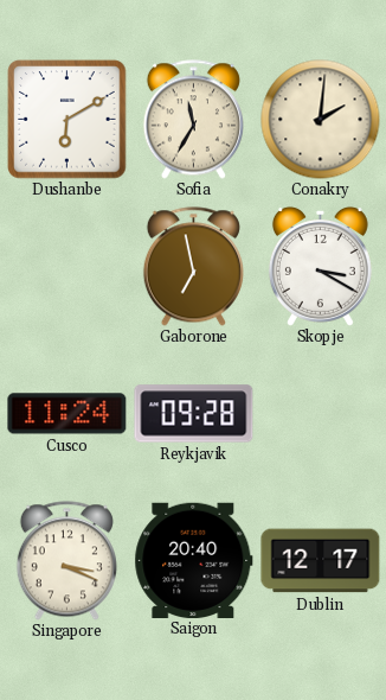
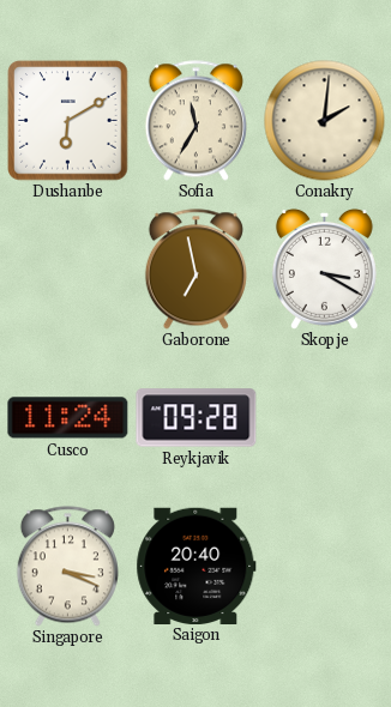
Dublin: 12:17 -> none
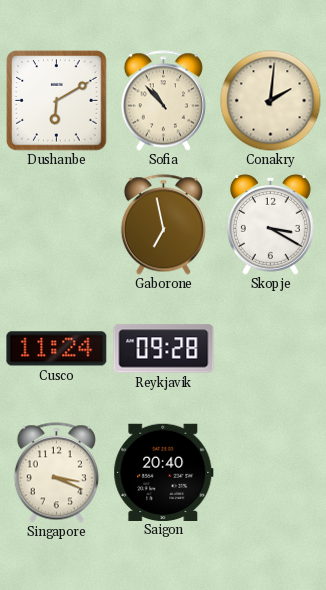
Sofia: 11:35 -> 10:53
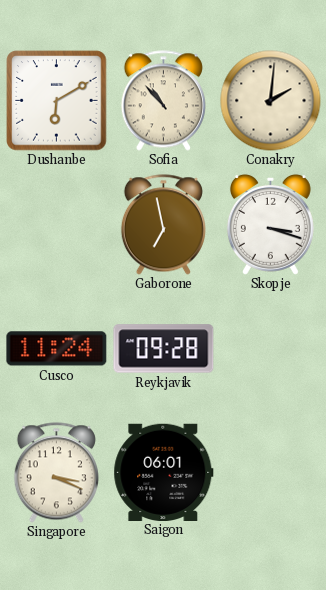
Skopje: 3:20 -> 3:18
Saigon: 20:40 -> 06:01
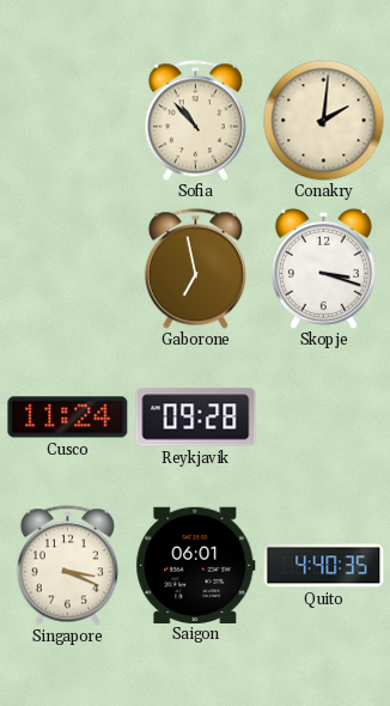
Dushanbe: 6:10 -> none
Quito: none -> 4:40
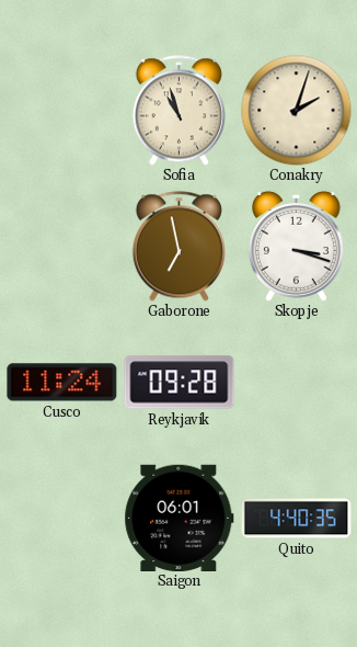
Sofia: 10:53 -> 10:57
Conakry: 2:01 -> 2:03
Singapore: 3:19 -> none
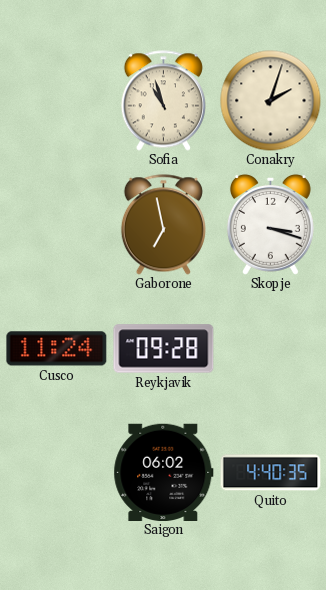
Saigon: 06:01 -> 06:02
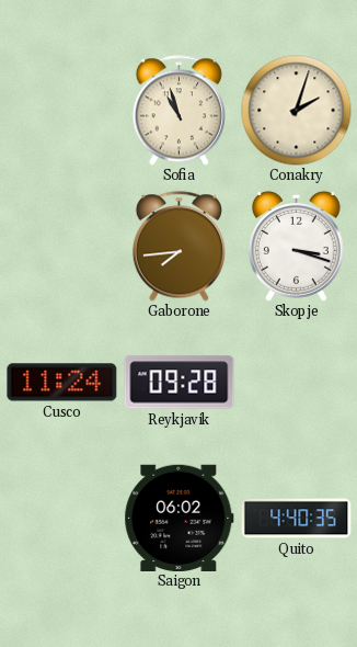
Gaborone: 6:58 -> 7:44
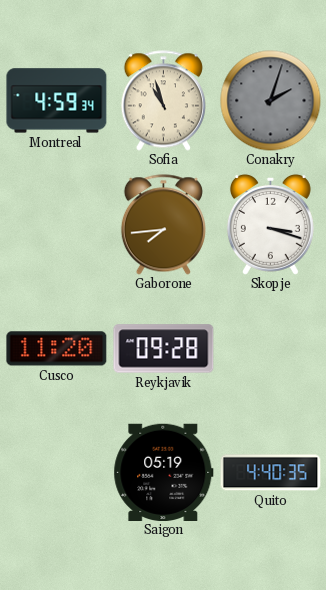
Montreal: none -> 4:59
Conakry dial: cream -> grey
Cusco: 11:24 -> 11:20
Saigon: 06:02 -> 05:19
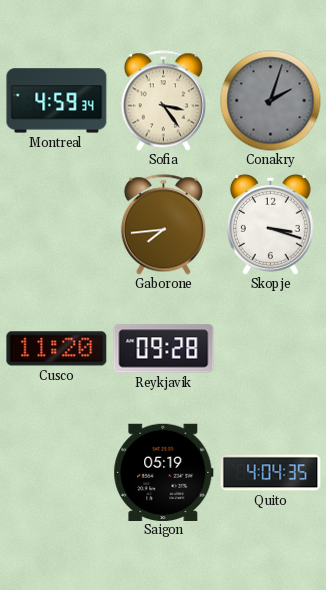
Sofia: 10:57 -> 3:24
Quito: 4:40 -> 4:04
